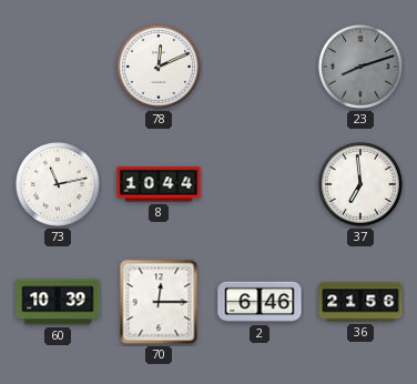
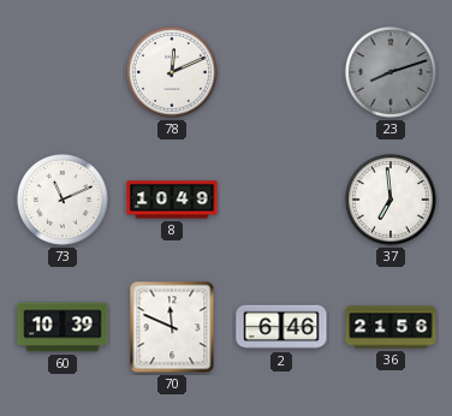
73: 11:13 -> 11:11
8: 10:44 -> 10:49
70: 12:15 -> 11:49
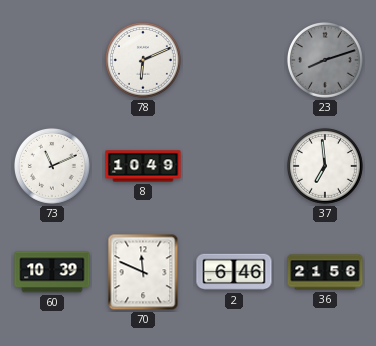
78: 12:11 -> 6:11
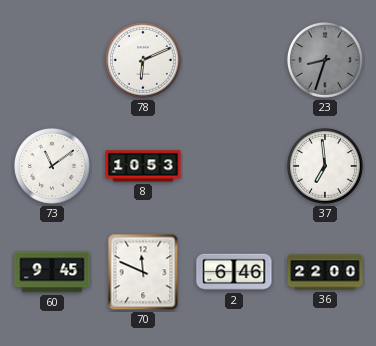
23: 8:12 -> 8:33
73: 11:11 -> 11:09
8: 10:49 -> 10:53
60: 10:39 -> 9:45
36: 21:56 -> 22:00
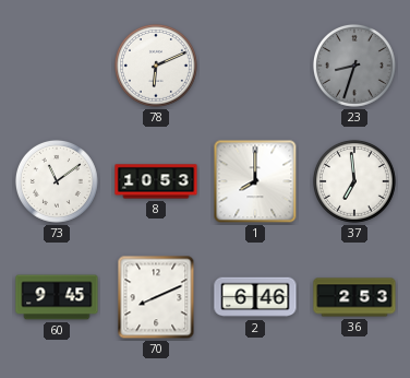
1: none -> 8:00
70: 11:49 -> 8:11
36: 22:00 -> 2:53
